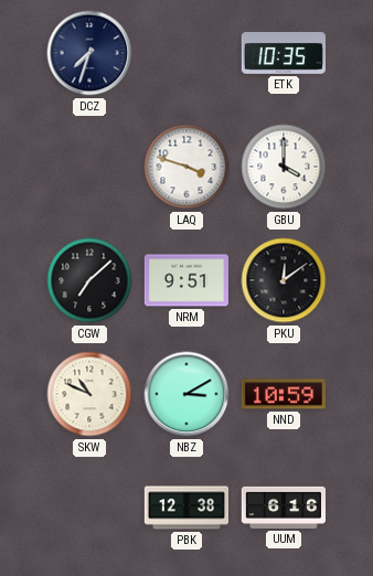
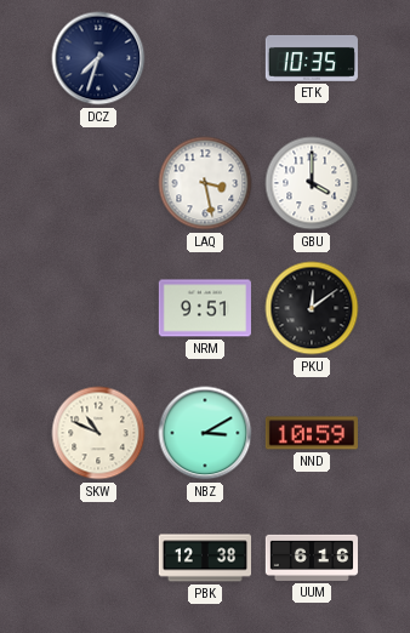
LAQ: 3:48 -> 3:28
CGW: 7:08 -> none
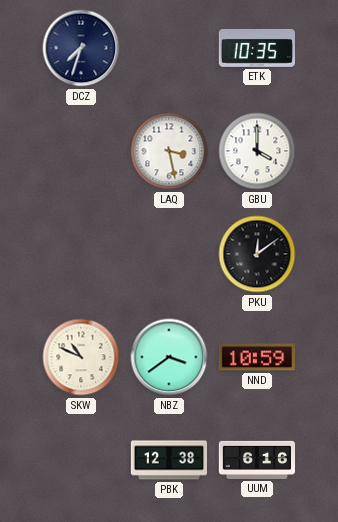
NRM: 9:51 -> none
NBZ: 3:10 -> 3:39
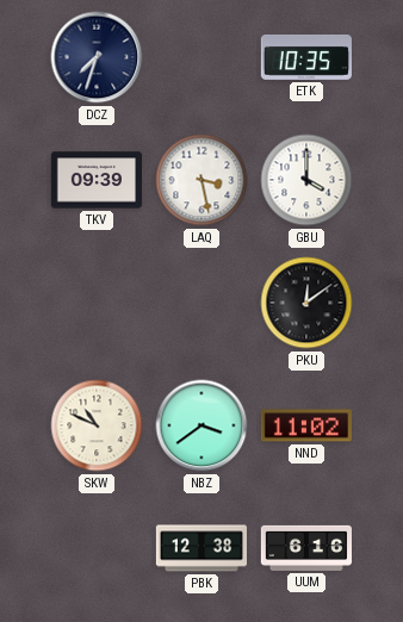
TKV: none -> 09:39
NND: 10:59 -> 11:02
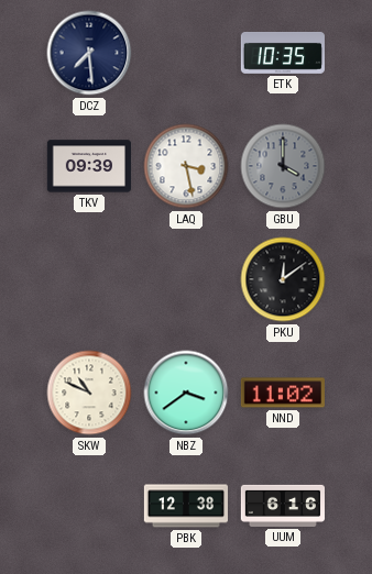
DCZ: 7:33 -> 7:29
GBU dial: white -> grey
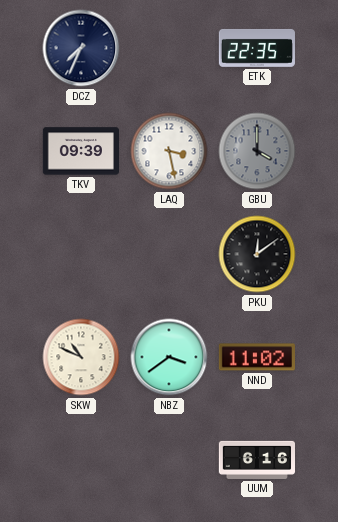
DCZ: 7:29 -> 7:34
ETK: 10:35 -> 22:35
PBK: 12:38 -> none
